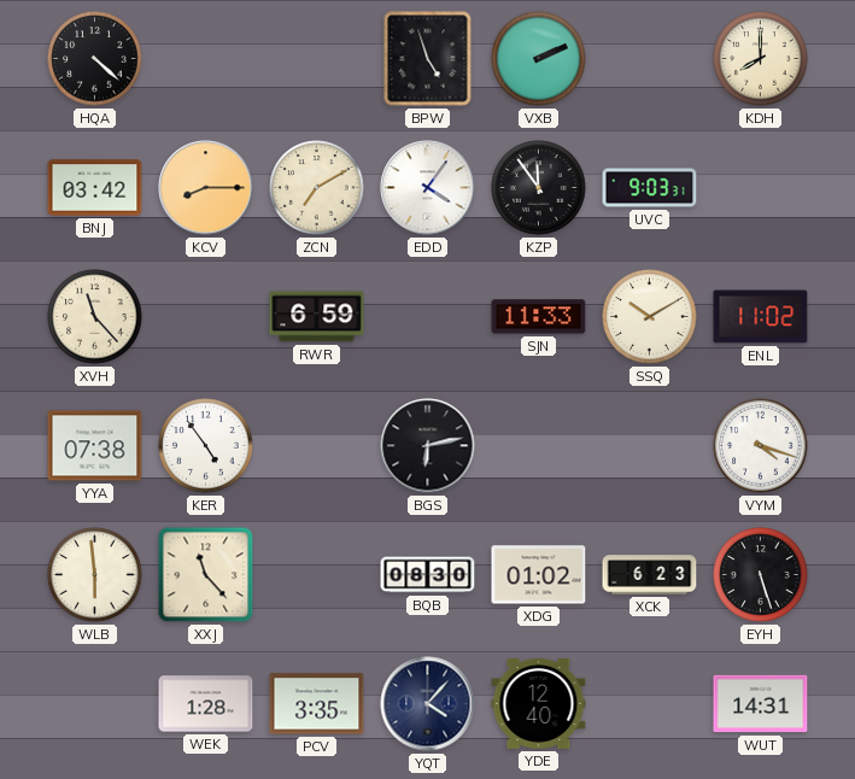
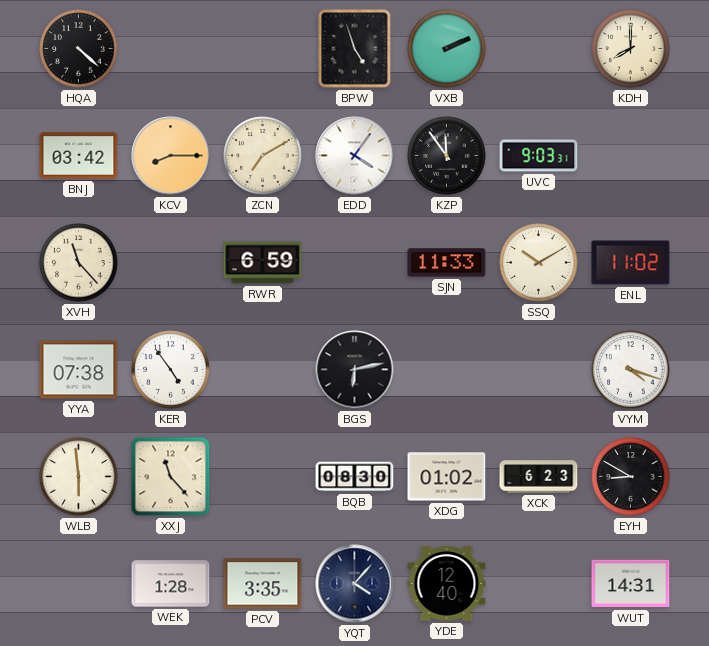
EYH: 5:27 -> 8:50
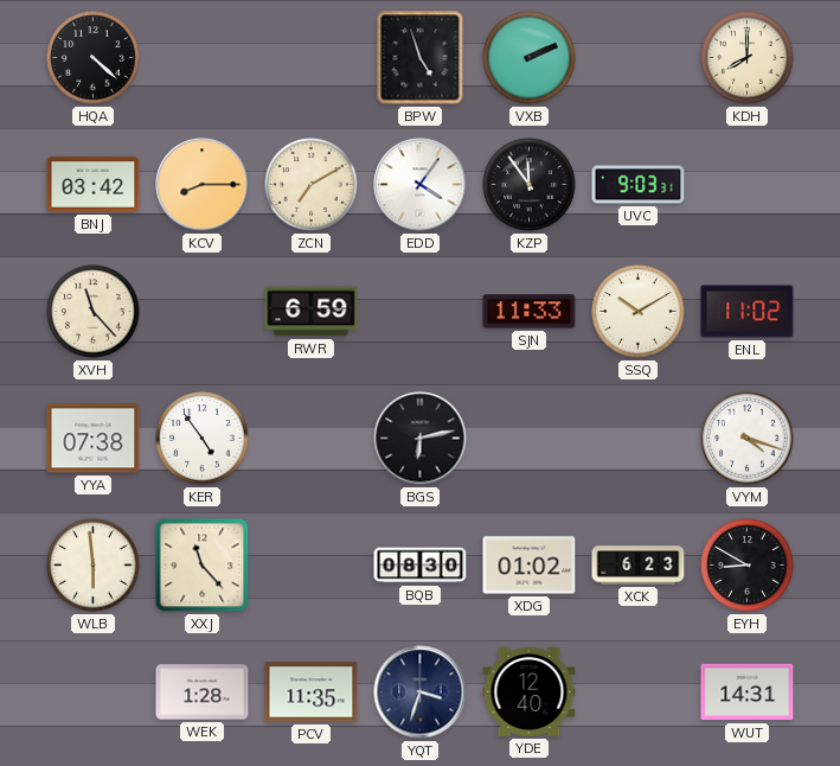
PCV: 3:35 -> 11:35
YQT: 4:07 -> 3:33
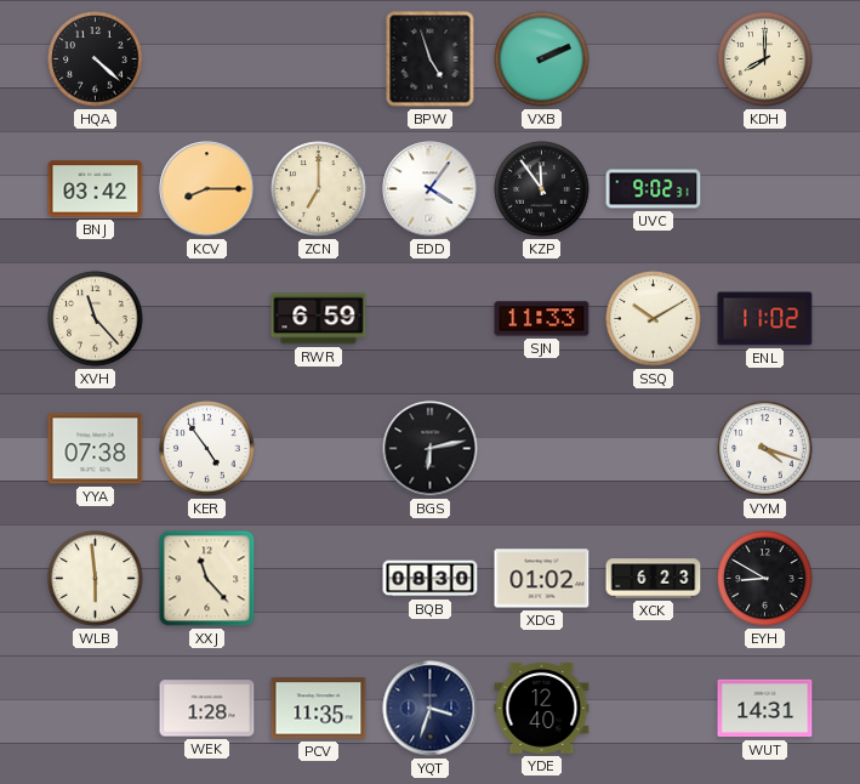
ZCN: 7:10 -> 7:00
UVC: 9:03 -> 9:02
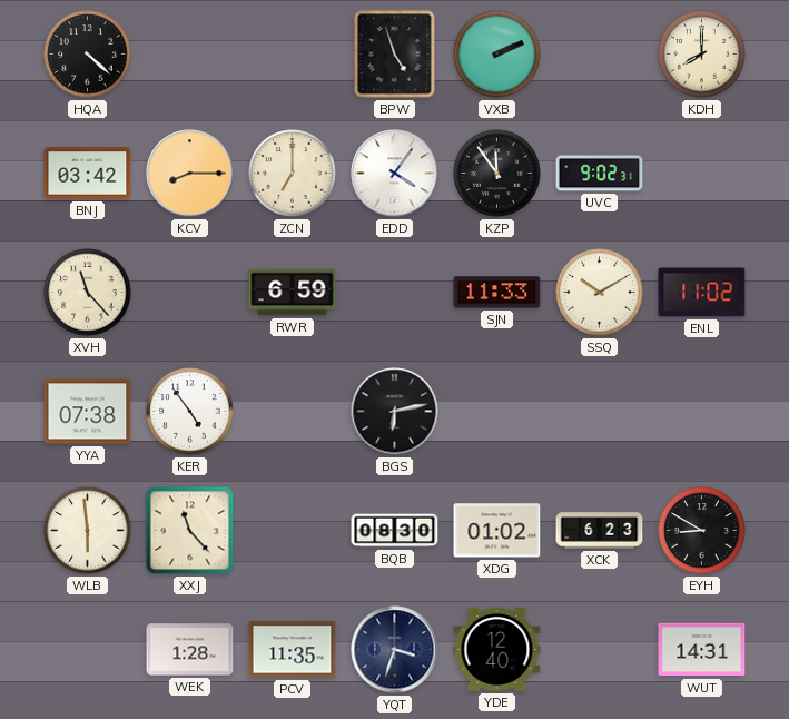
VYM: 4:18 -> none
